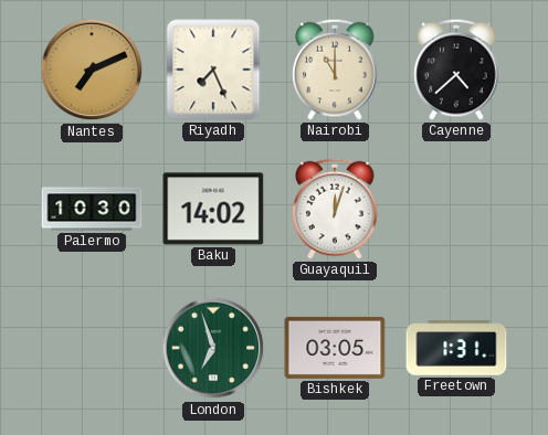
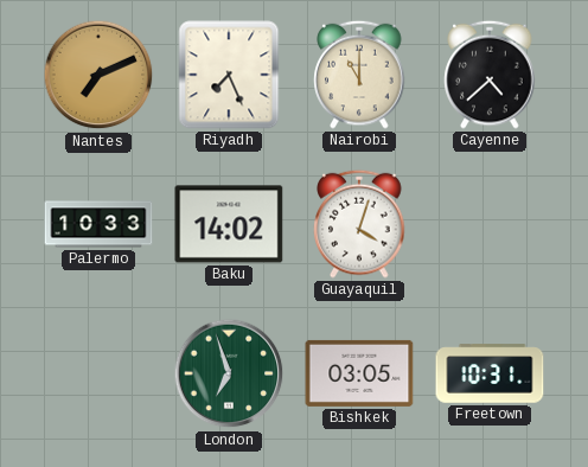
Palermo: 10:30 -> 10:33
Guayaquil: 12:03 -> 4:03
Freetown: 1:31 -> 10:31
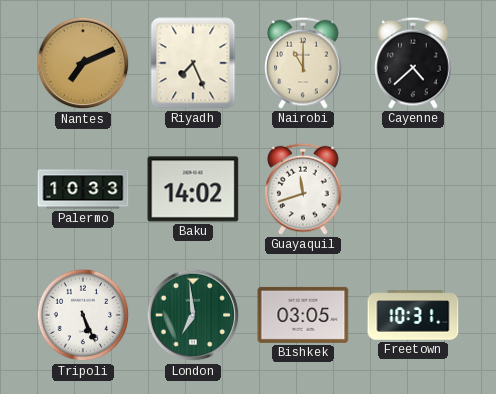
Guayaquil: 4:03 -> 11:42
Tripoli: none -> 5:26
London: 6:57 -> 6:59
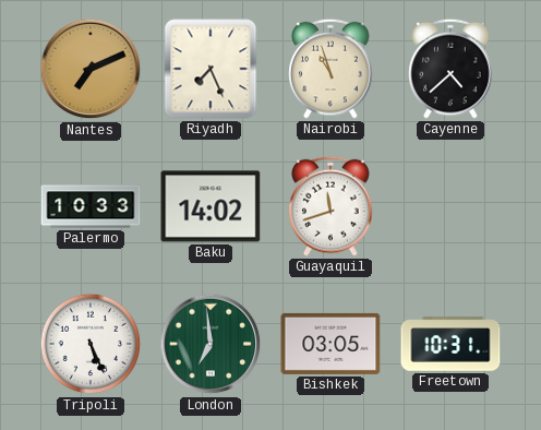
Nairobi: 11:00 -> 10:57
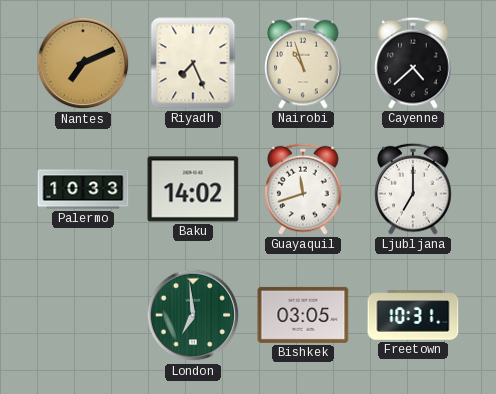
Ljubljana: none -> 7:00
Tripoli: 5:26 -> none
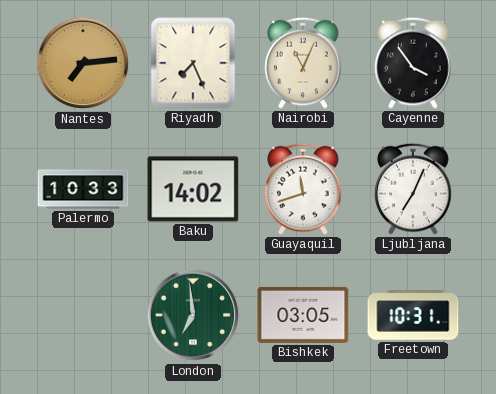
Nantes: 7:11 -> 7:14
Nairobi: 10:57 -> 11:04
Cayenne: 4:38 -> 3:54
Ljubljana: 7:00 -> 7:04
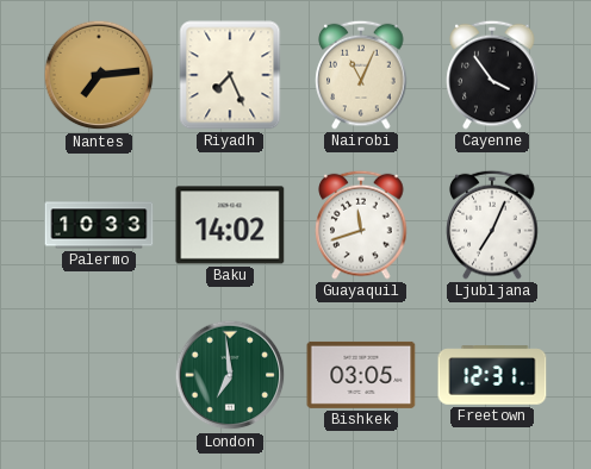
Freetown: 10:31 -> 12:31
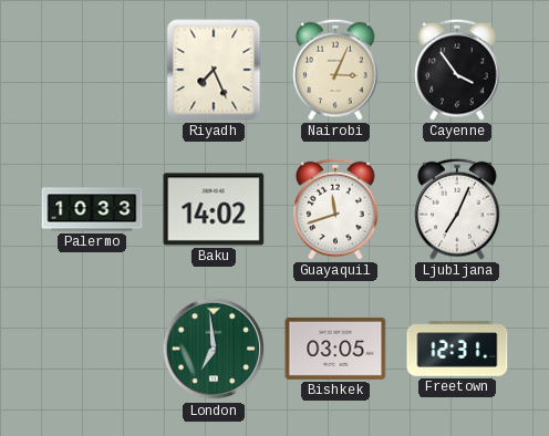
Nantes: 7:14 -> none
Nairobi: 11:04 -> 3:04
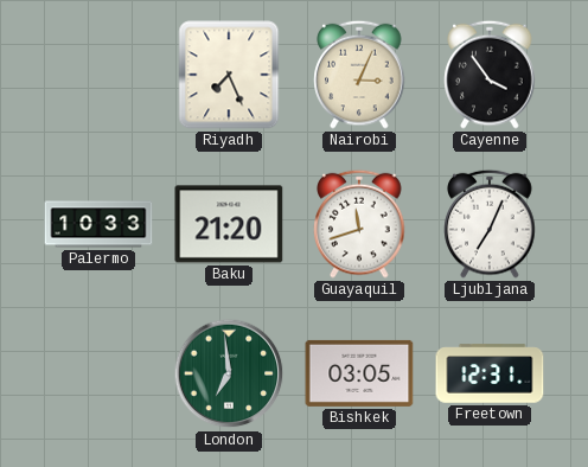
Baku: 14:02 -> 21:20
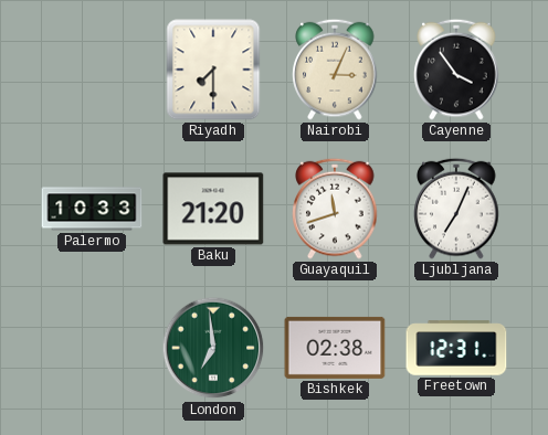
Riyadh: 7:26 -> 7:30
Bishkek: 03:05 -> 02:38
